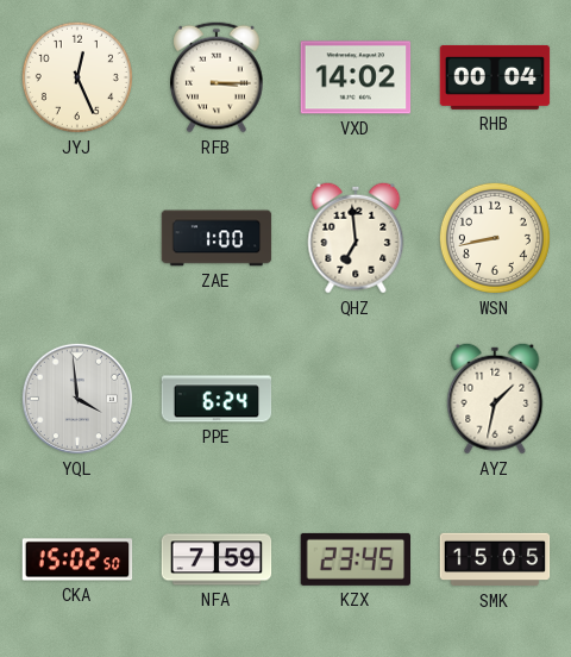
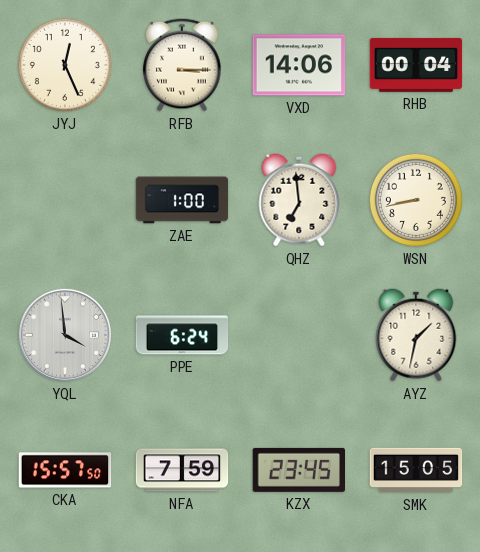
VXD: 14:02 -> 14:06
CKA: 15:02 -> 15:57
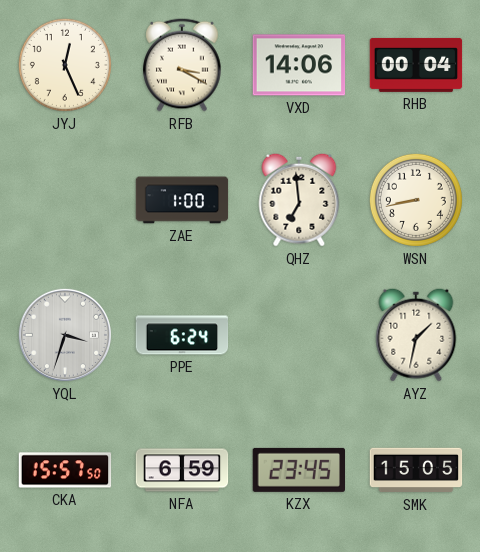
RFB: 3:15 -> 3:20
YQL: 3:59 -> 3:33
NFA: 7:59 -> 6:59
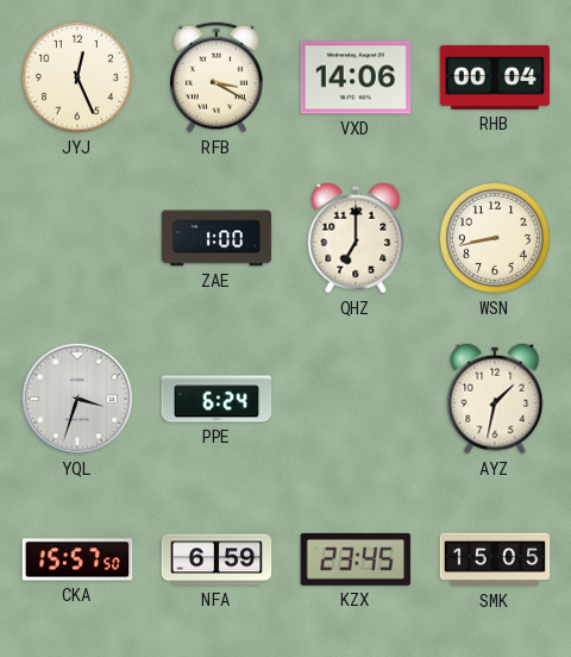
QHZ: 6:59 -> 7:00
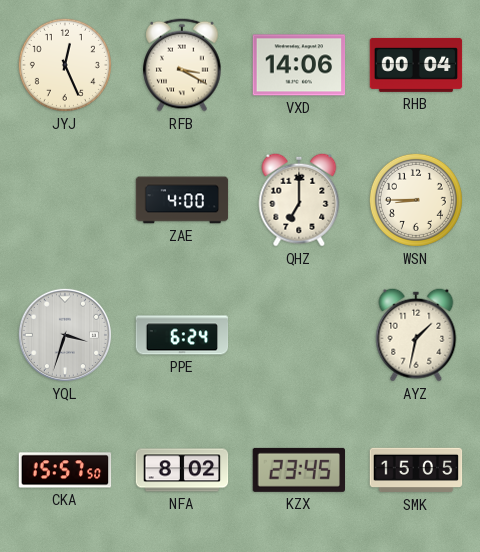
ZAE: 1:00 -> 4:00
WSN: 8:43 -> 8:45
NFA: 6:59 -> 8:02
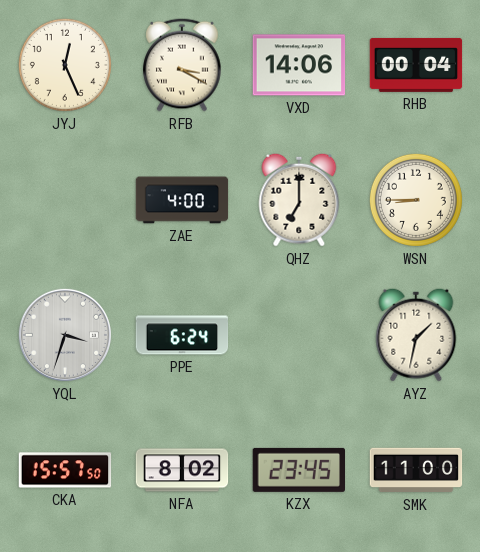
SMK: 15:05 -> 11:00
